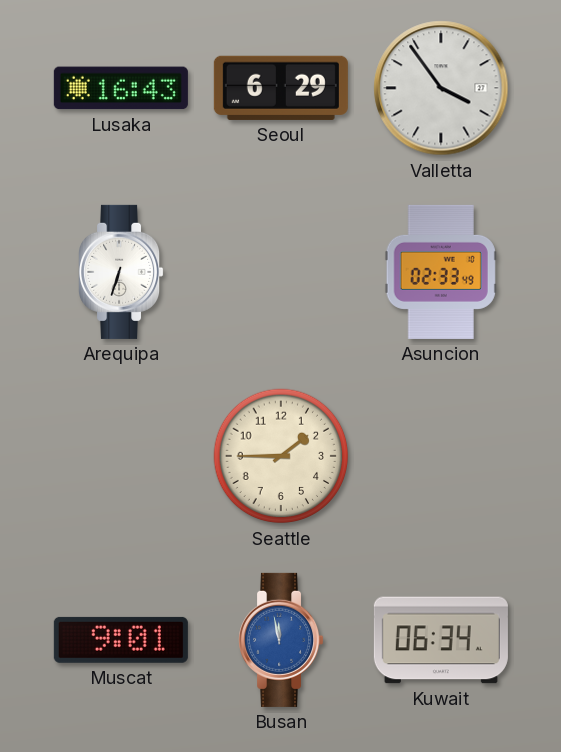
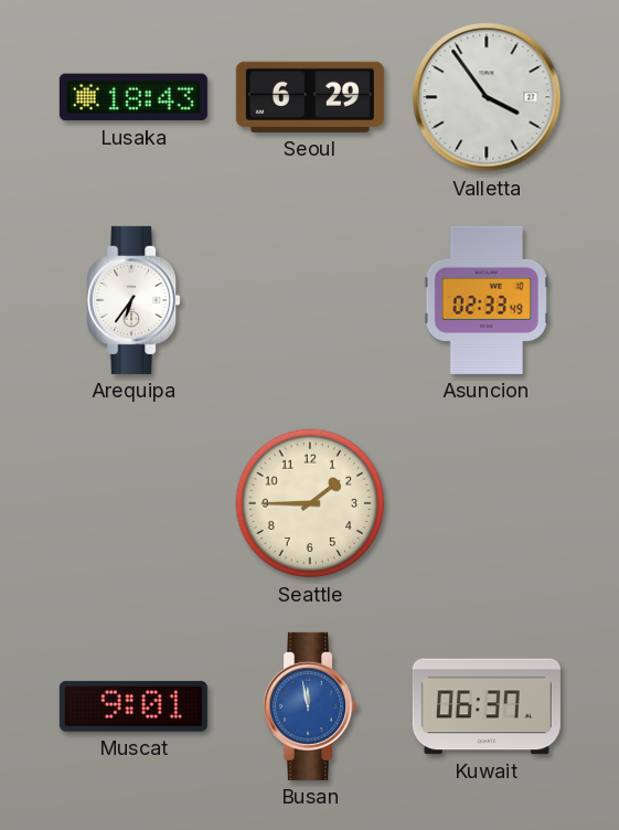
Lusaka: 16:43 -> 18:43
Arequipa: 6:33 -> 6:36
Kuwait: 06:34 -> 06:37
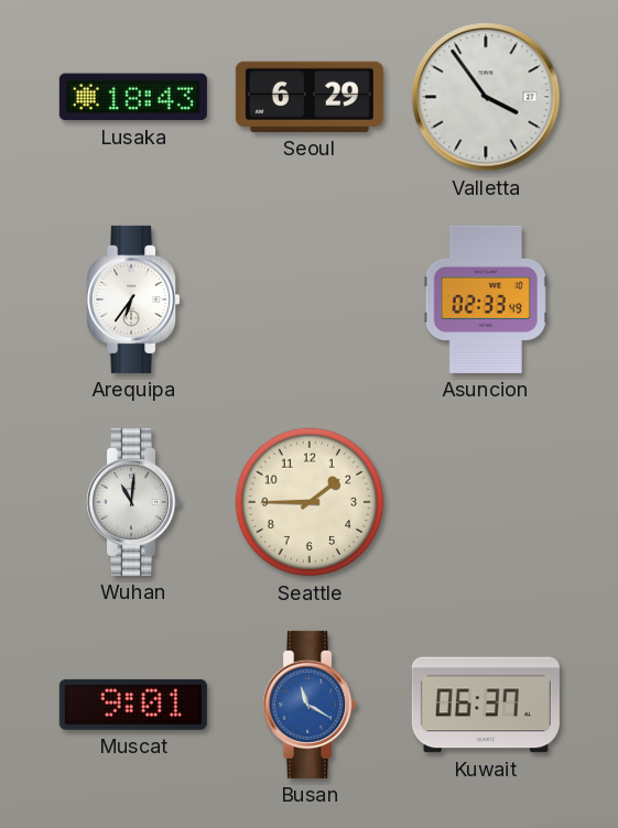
Wuhan: none -> 11:01
Busan: 11:58 -> 11:20
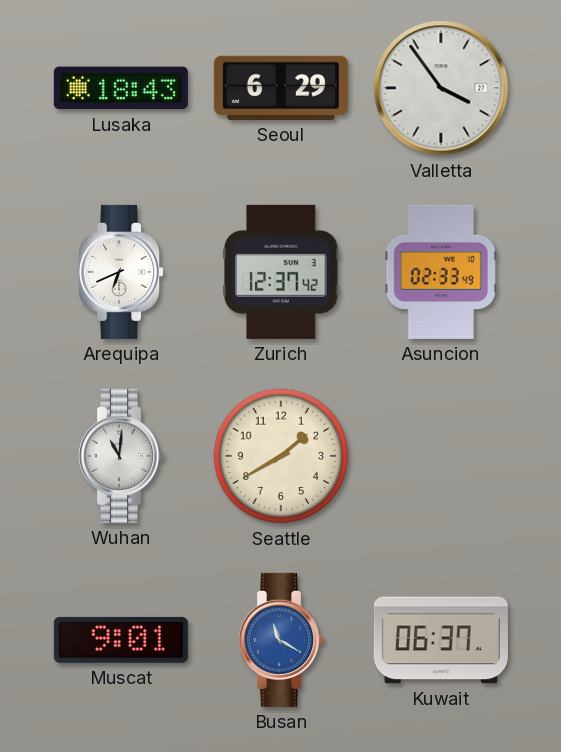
Arequipa: 6:36 -> 6:41
Zurich: none -> 12:37
Seattle: 1:45 -> 1:40
